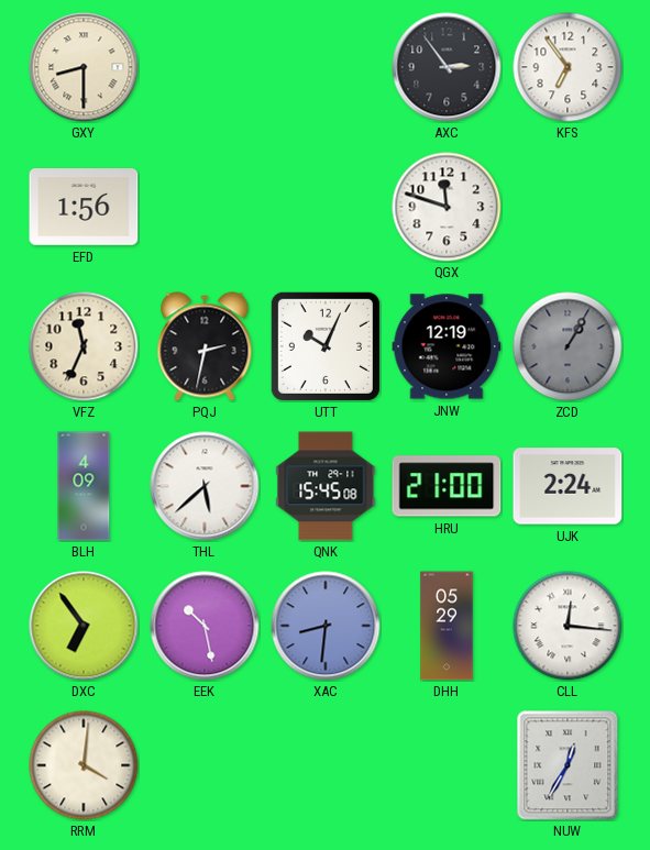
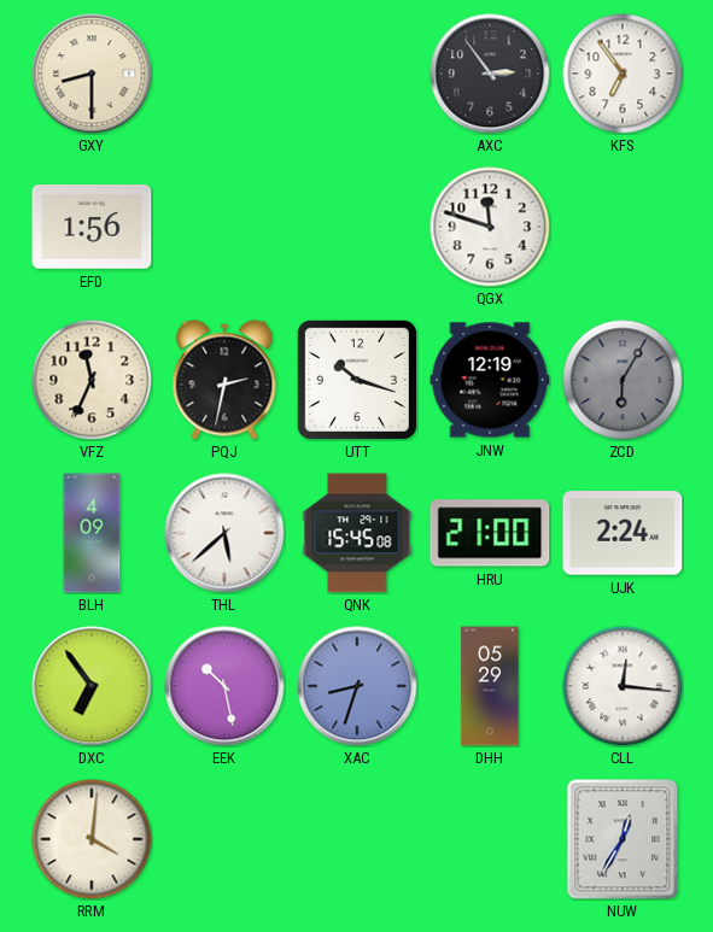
UTT: 10:04 -> 10:18
ZCD: 1:05 -> 6:05
XAC: 8:31 -> 8:33
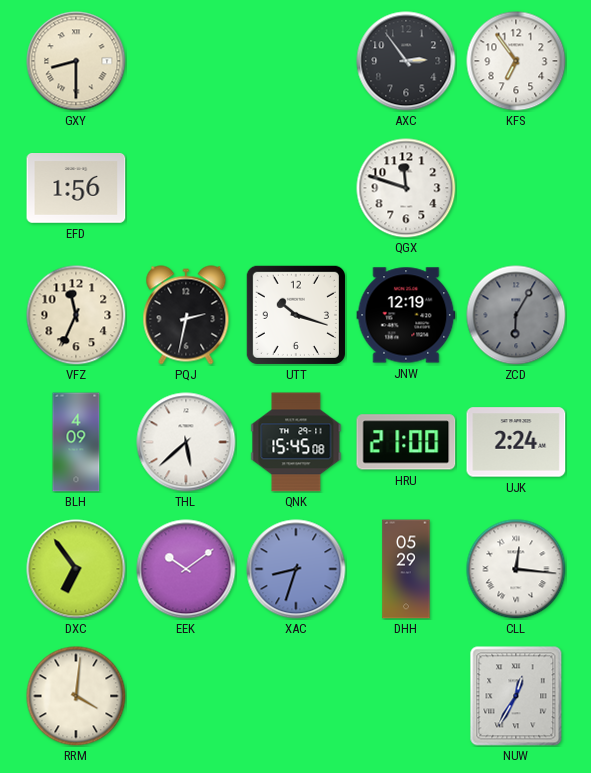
EEK: 10:28 -> 10:09
